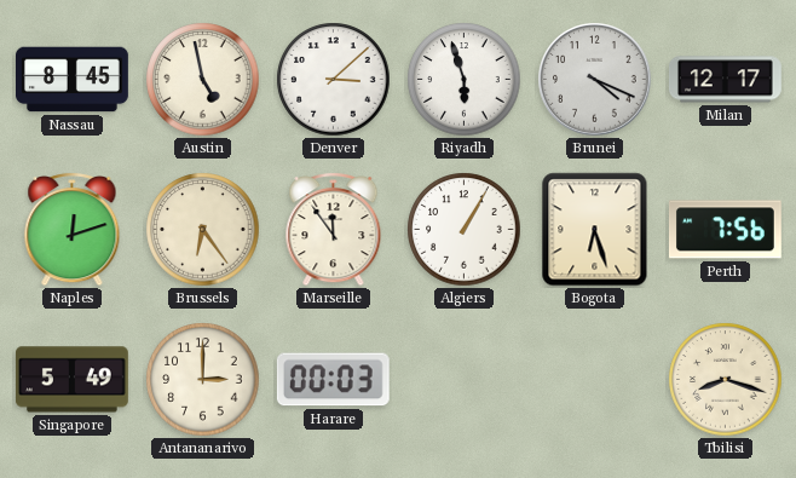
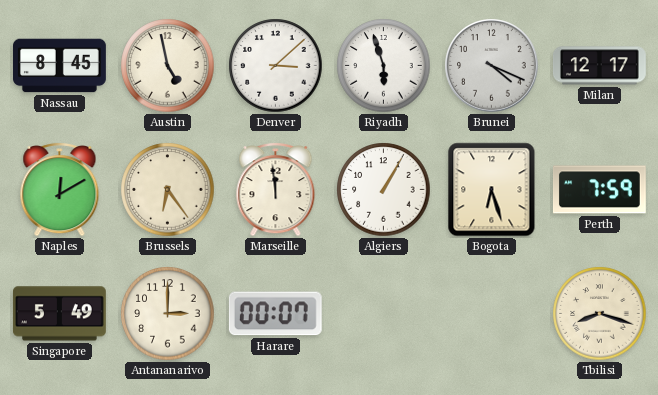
Naples: 12:12 -> 12:10
Marseille: 11:54 -> 11:59
Perth: 7:56 -> 7:59
Harare: 00:03 -> 00:07
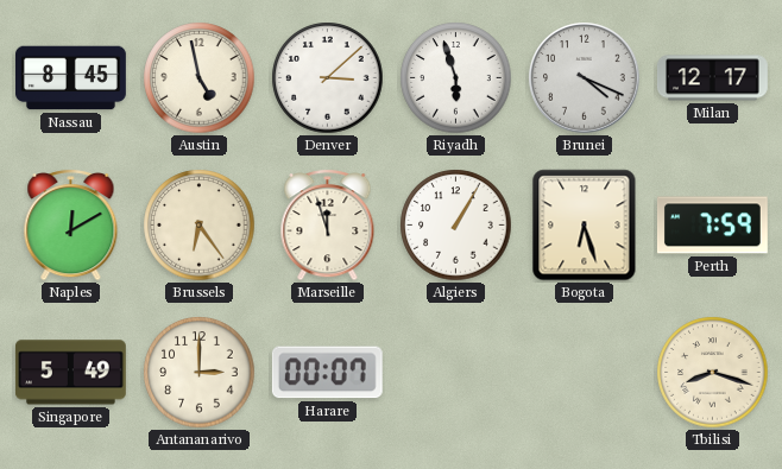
Marseille: 11:59 -> 11:57
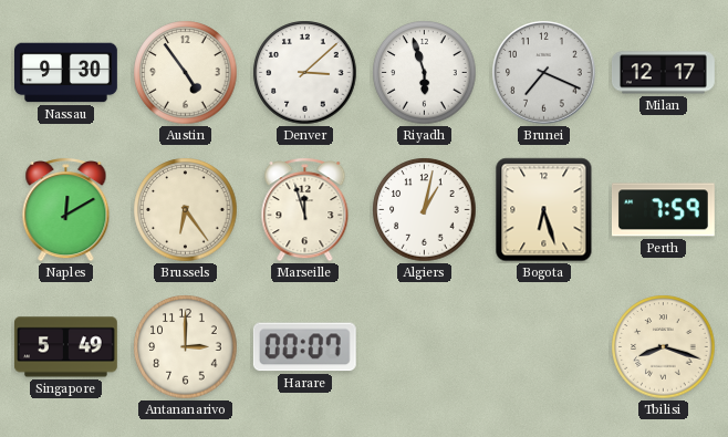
Nassau: 8:45 -> 9:30
Austin: 4:58 -> 4:54
Brunei: 4:19 -> 7:19
Algiers: 1:05 -> 1:02
